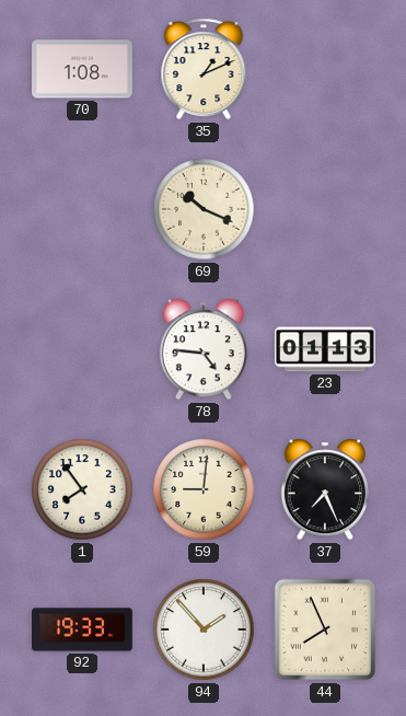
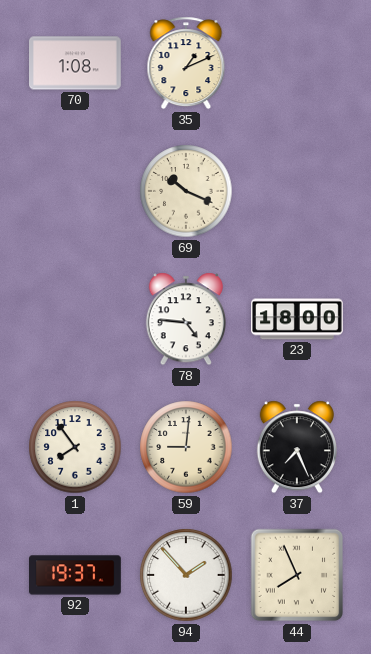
23: 01:13 -> 18:00
92: 19:33 -> 19:37
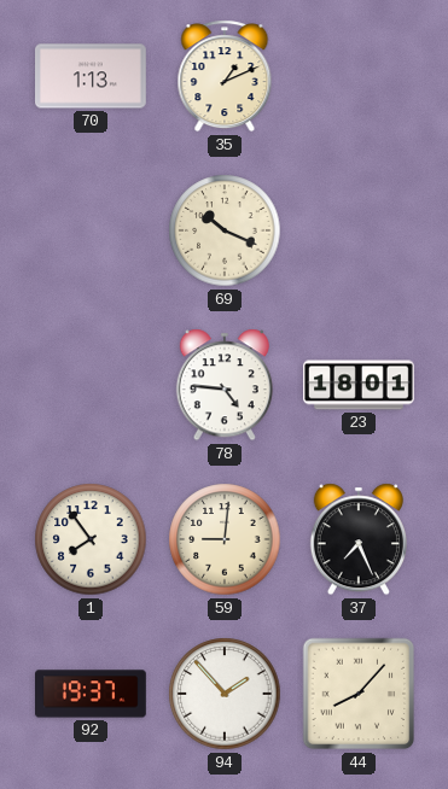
70: 1:08 -> 1:13
23: 18:00 -> 18:01
44: 7:56 -> 8:07
